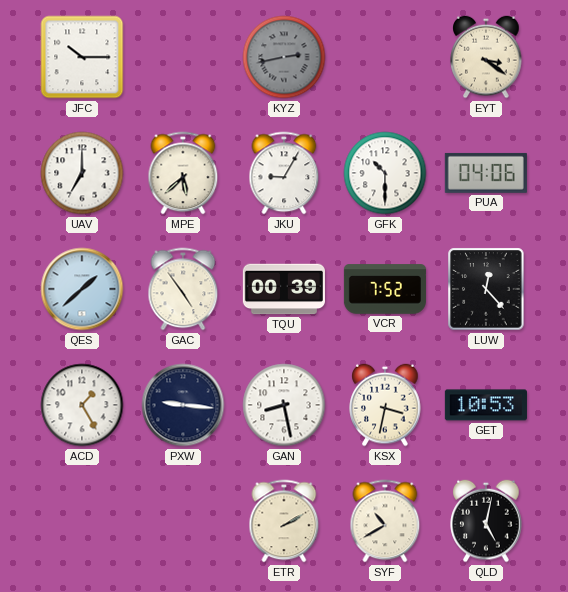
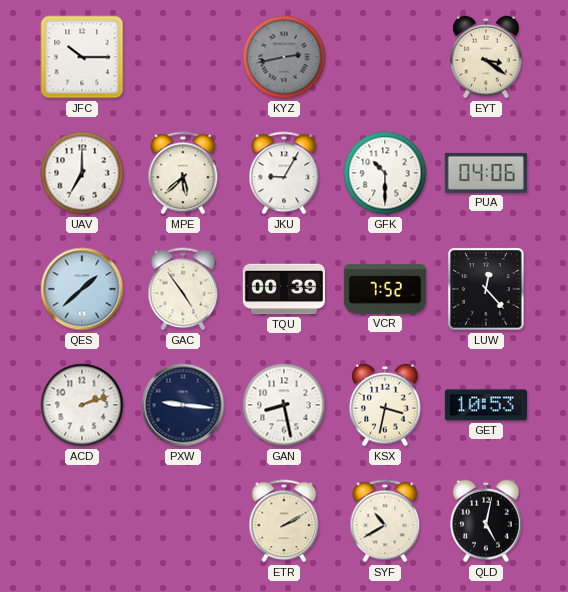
ACD: 1:25 -> 2:12
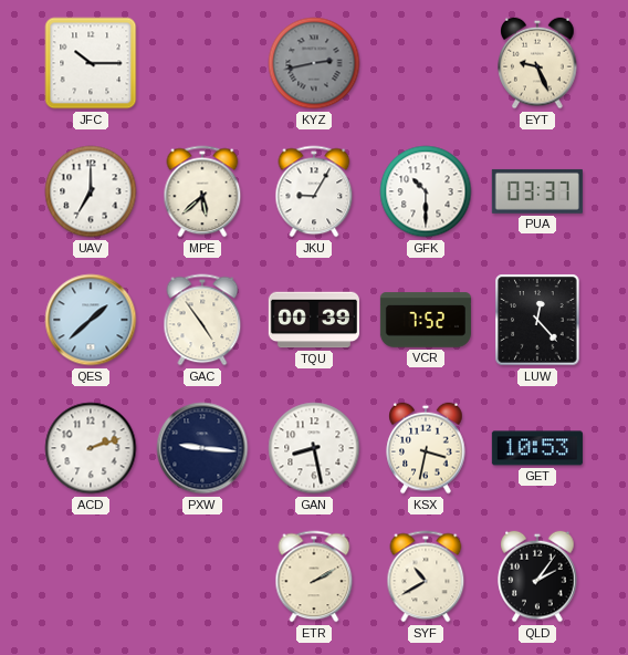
EYT: 3:21 -> 9:26
PUA: 04:06 -> 03:37
QLD: 5:02 -> 2:06
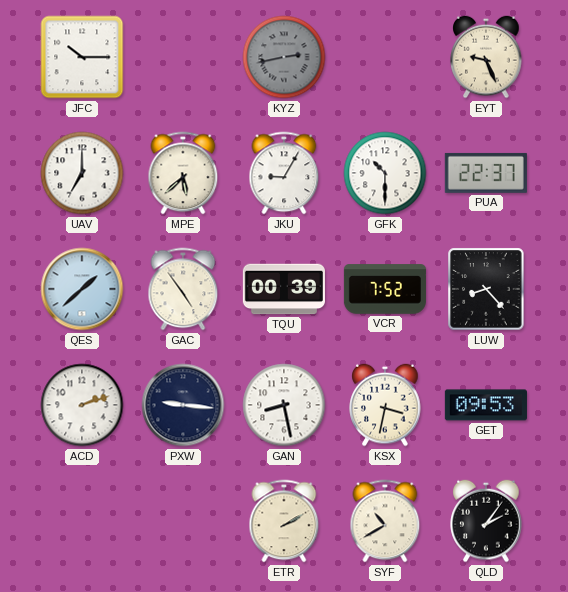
PUA: 03:37 -> 22:37
LUW: 12:23 -> 8:23
GET: 10:53 -> 09:53
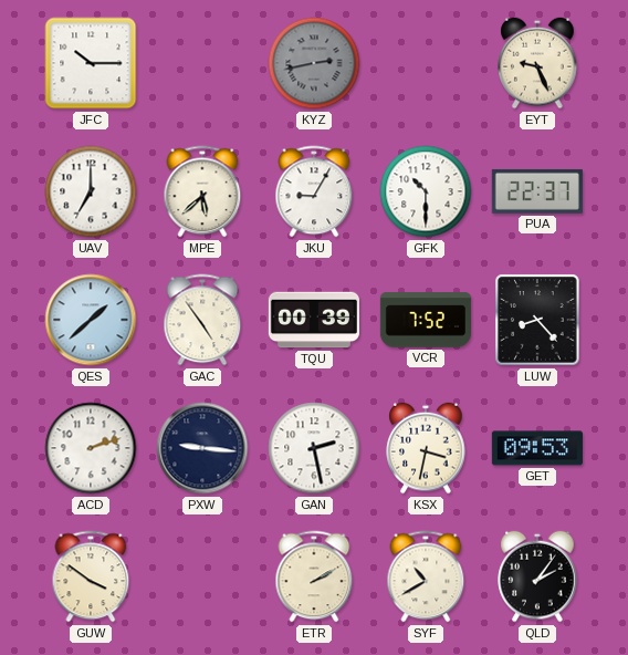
GAN: 8:28 -> 2:28
GUW: none -> 3:51
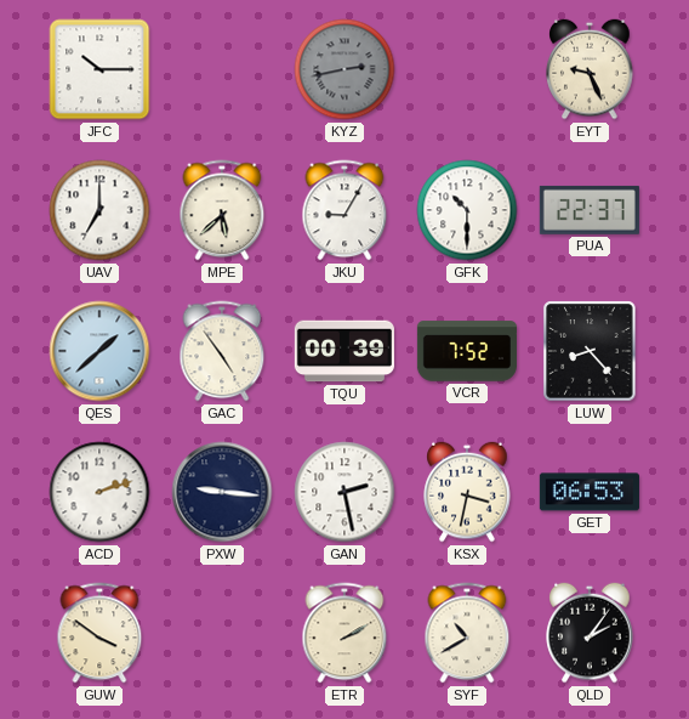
GET: 09:53 -> 06:53
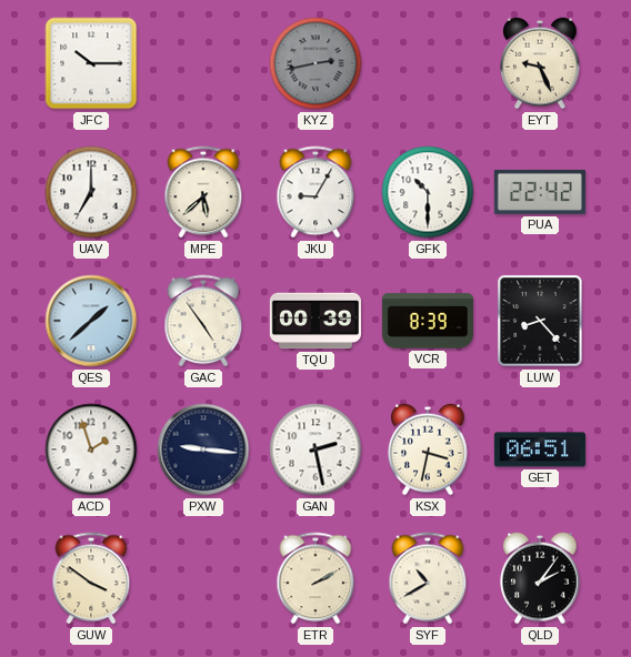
PUA: 22:37 -> 22:42
VCR: 7:52 -> 8:39
ACD: 2:12 -> 1:57
GET: 06:53 -> 06:51
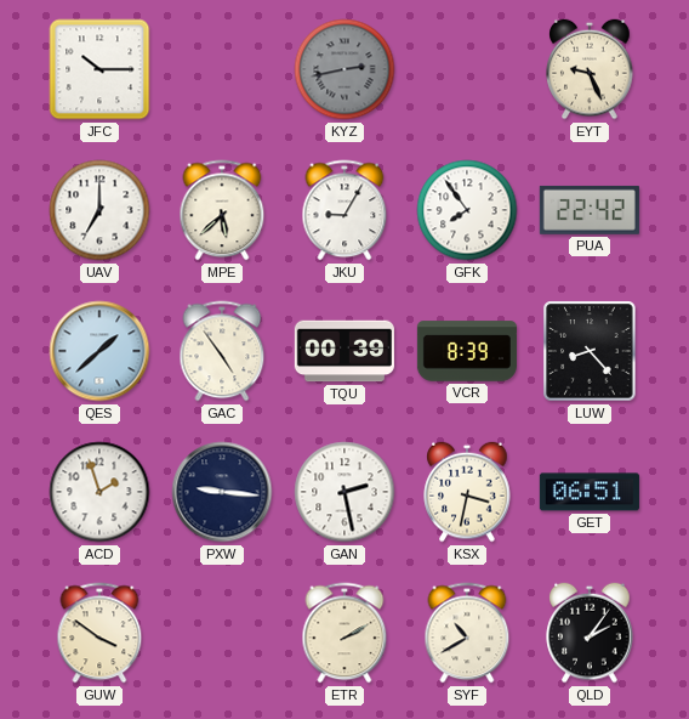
GFK: 10:30 -> 7:54
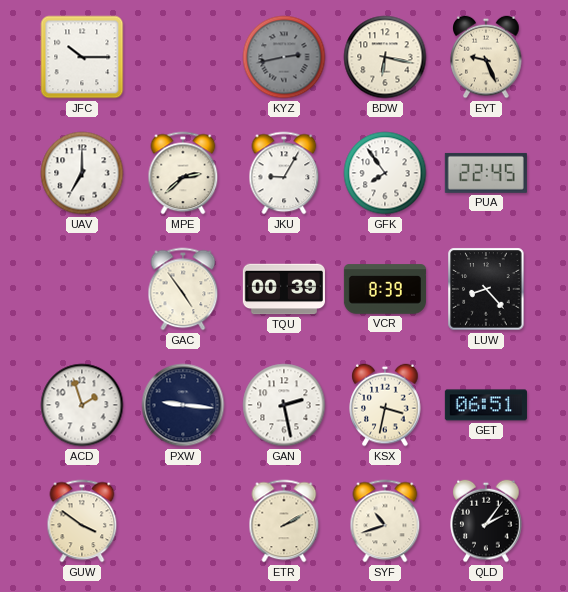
BDW: none -> 6:17
MPE: 5:38 -> 2:38
PUA: 22:42 -> 22:45
QES: 1:38 -> none
SYF: 10:40 -> 10:42
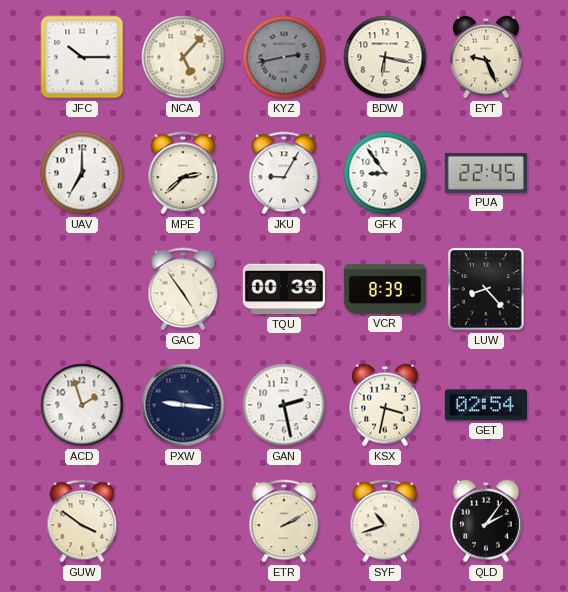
NCA: none -> 5:07
GFK: 7:54 -> 8:54
GET: 06:51 -> 02:54
